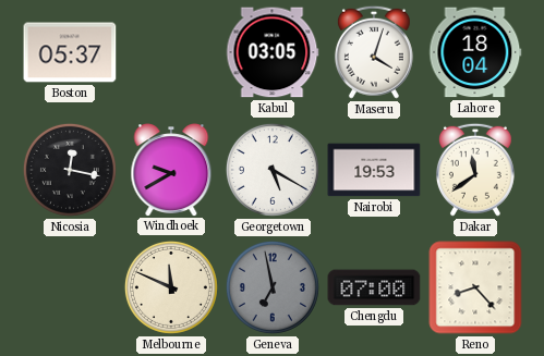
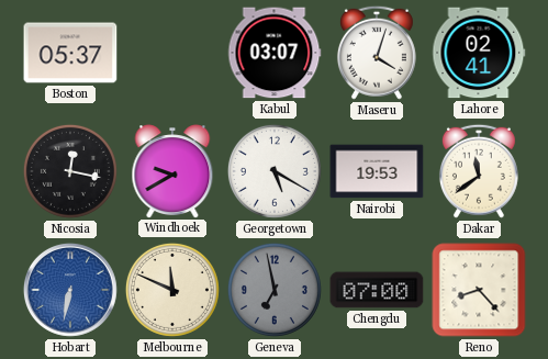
Kabul: 03:05 -> 03:07
Lahore: 18:04 -> 02:41
Hobart: none -> 6:32
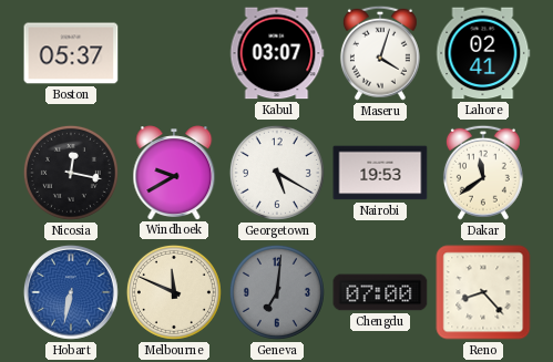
Geneva: 6:58 -> 7:01
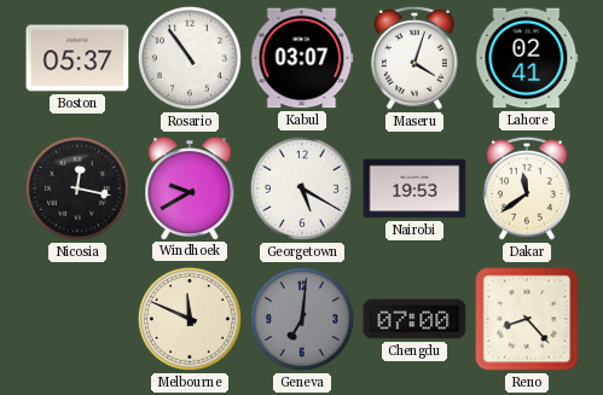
Rosario: none -> 10:54
Hobart: 6:32 -> none
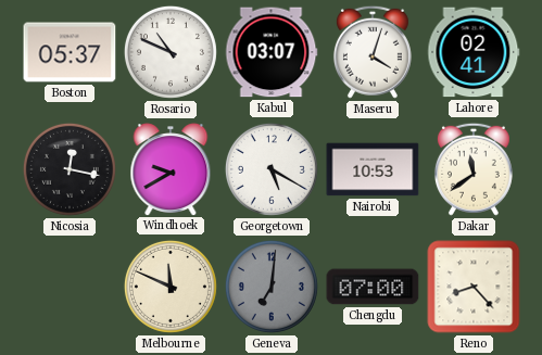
Rosario: 10:54 -> 10:49
Nairobi: 19:53 -> 10:53
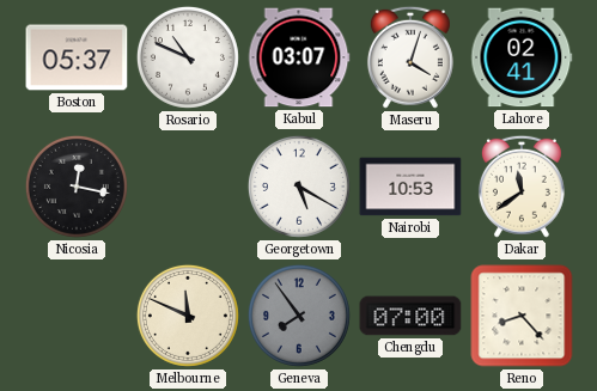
Windhoek: 9:40 -> none
Geneva: 7:01 -> 7:54
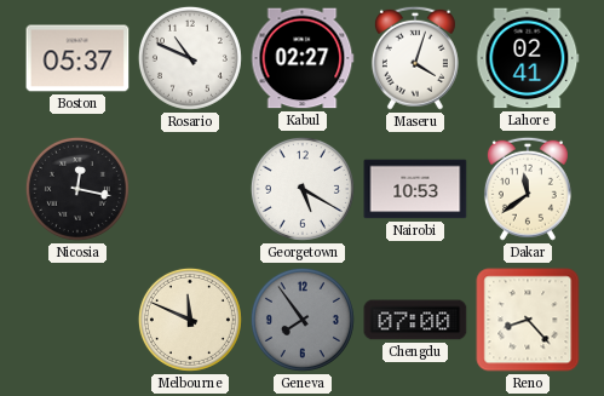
Kabul: 03:07 -> 02:27
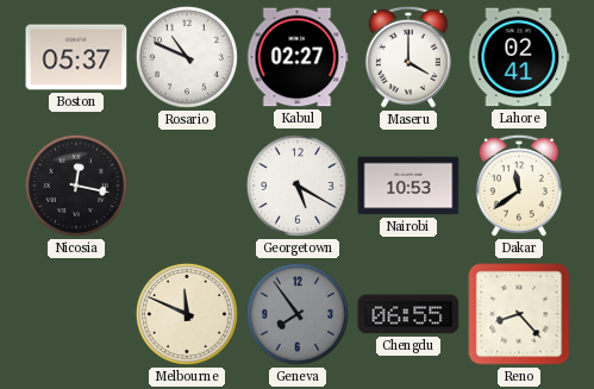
Maseru: 4:03 -> 4:00
Chengdu: 07:00 -> 06:55
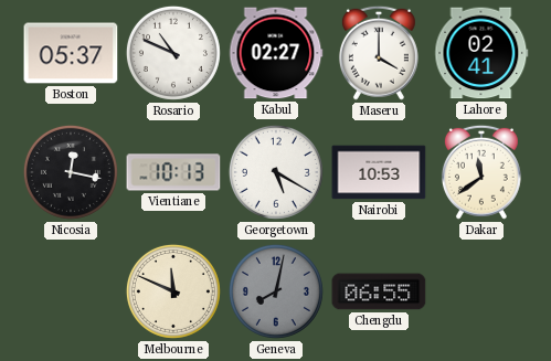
Vientiane: none -> 10:13
Geneva: 7:54 -> 8:02
Reno: 8:23 -> none
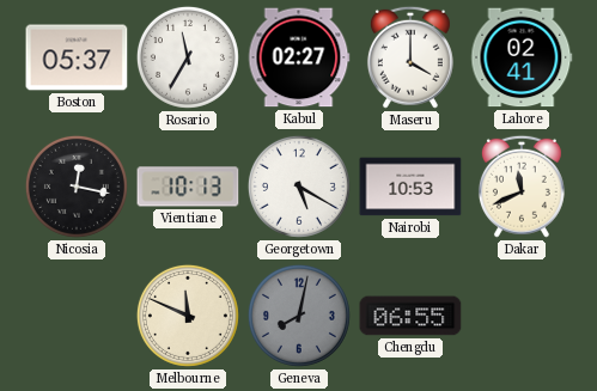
Rosario: 10:49 -> 11:35
Dakar: 11:39 -> 11:41
